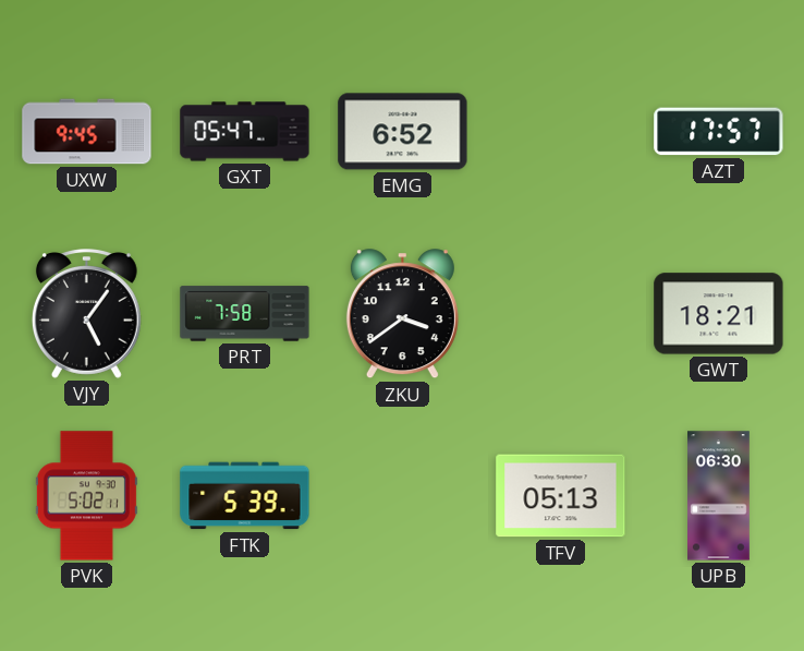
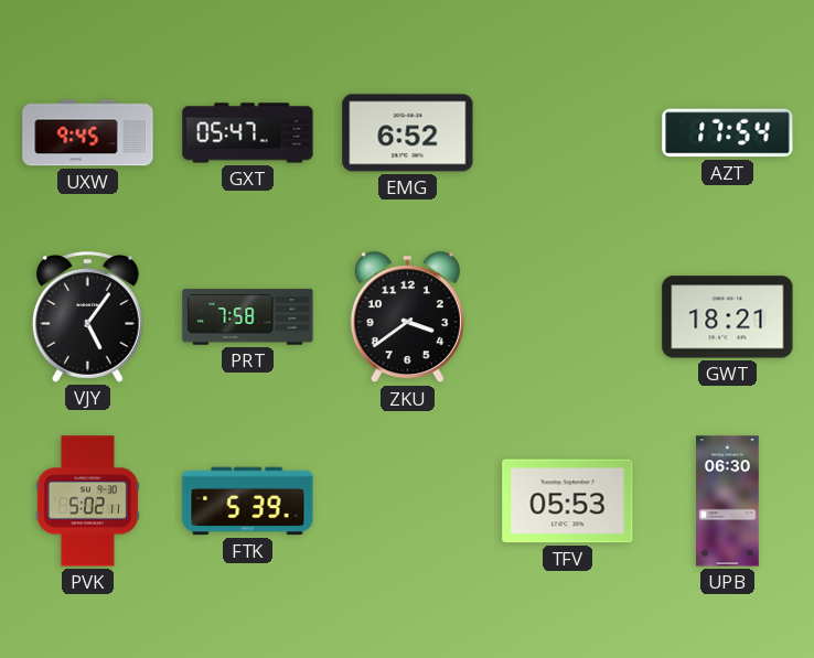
AZT: 17:57 -> 17:54
TFV: 05:13 -> 05:53
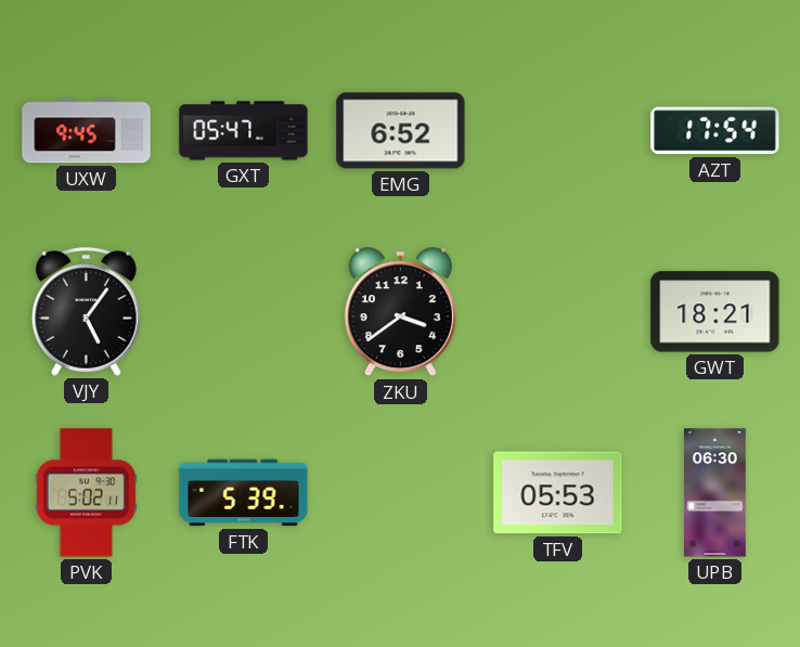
PRT: 7:58 -> none
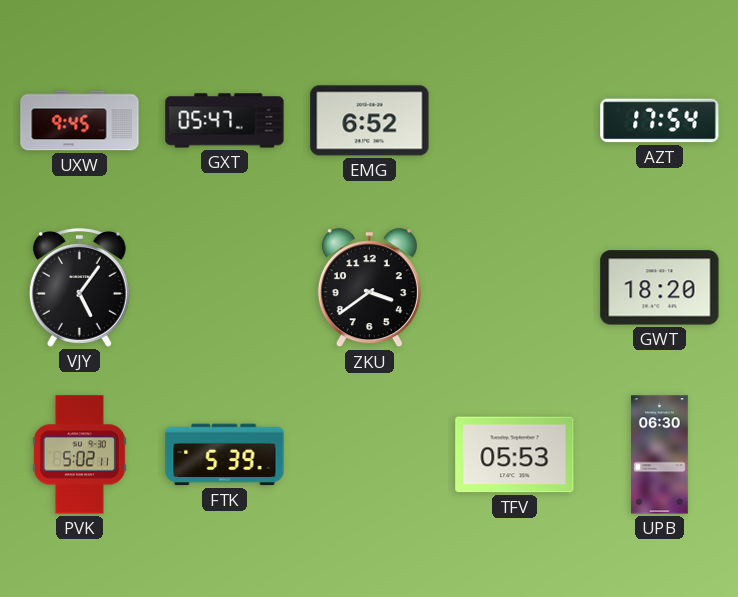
GWT: 18:21 -> 18:20
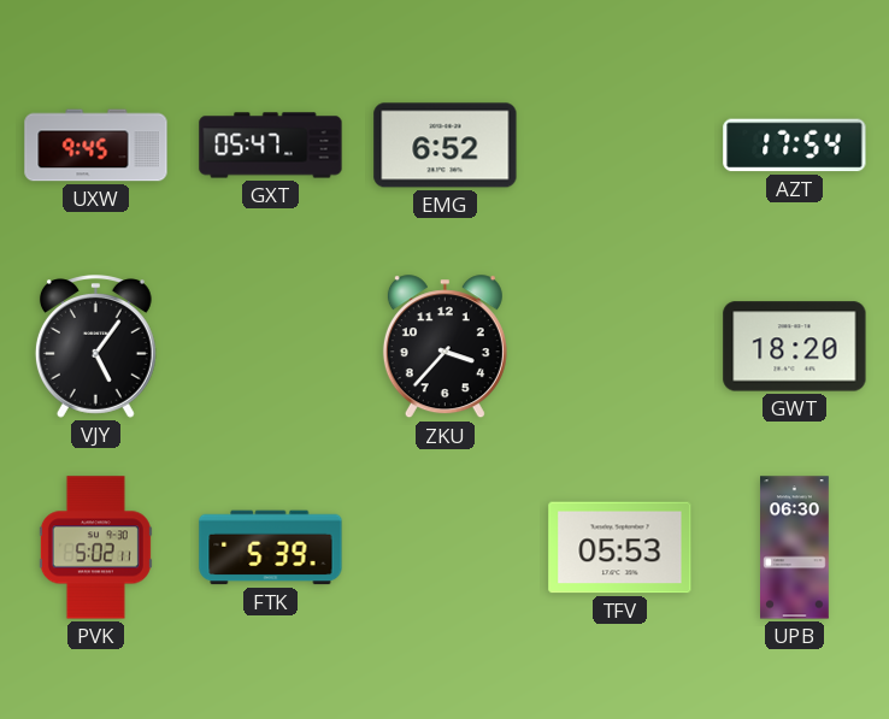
ZKU: 3:39 -> 3:37
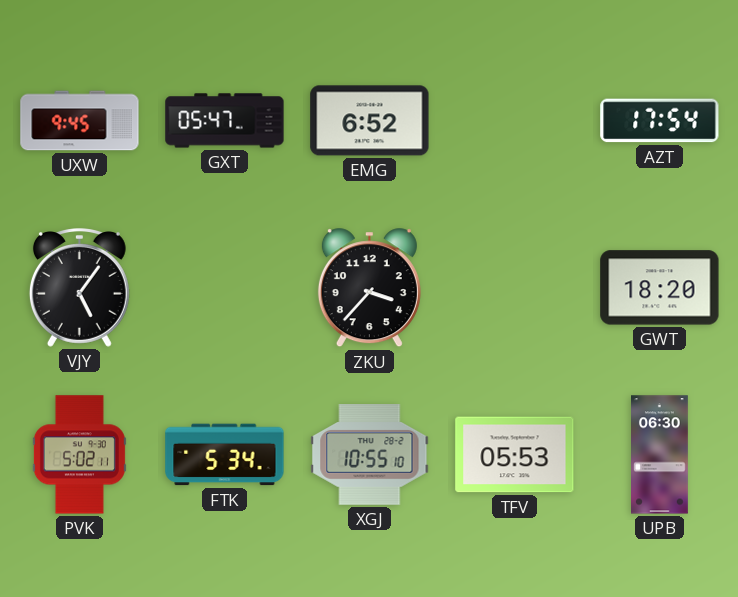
FTK: 5:39 -> 5:34
XGJ: none -> 10:55
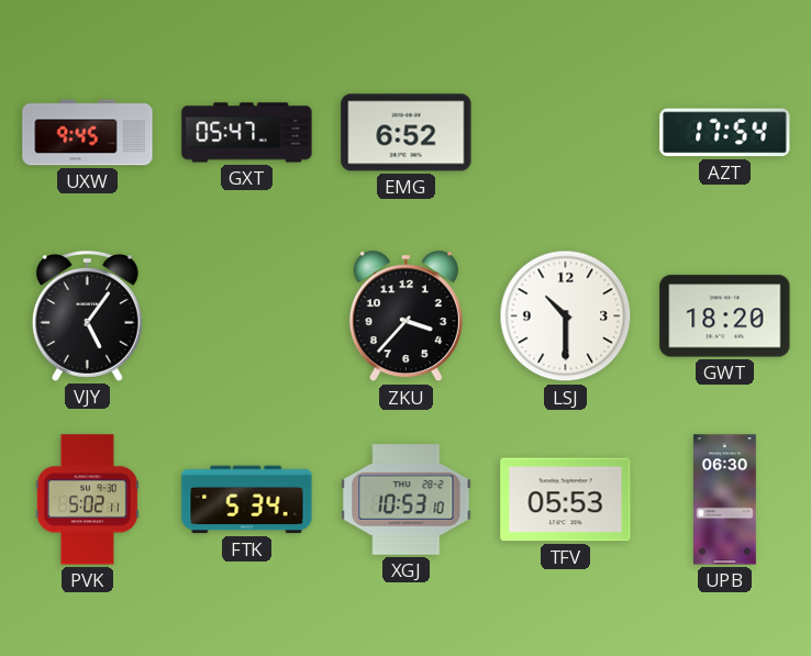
LSJ: none -> 10:30
XGJ: 10:55 -> 10:53
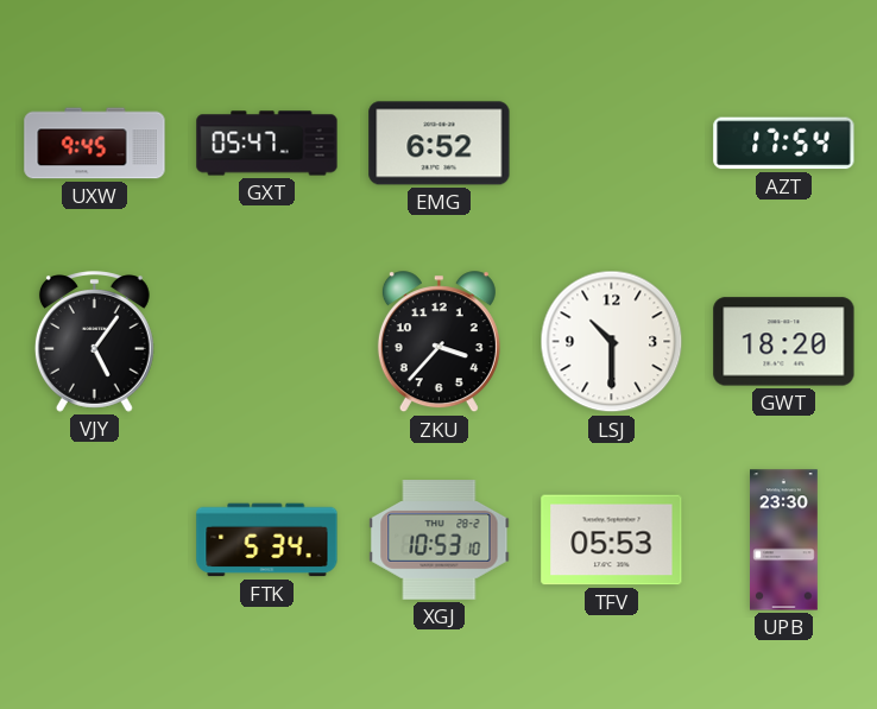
PVK: 5:02 -> none
UPB: 06:30 -> 23:30
